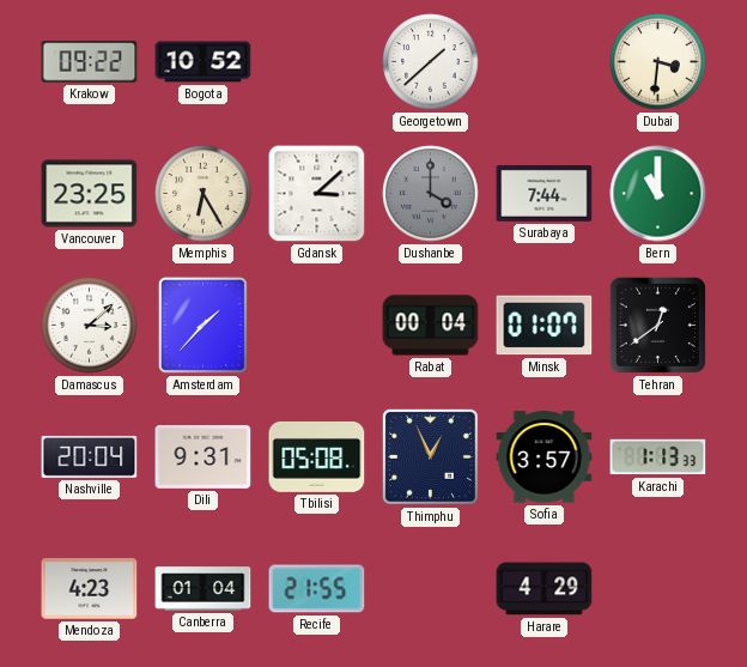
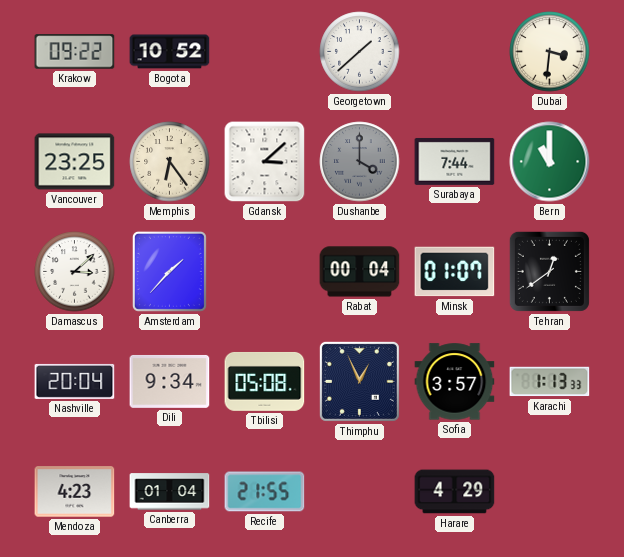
Memphis: 6:25 -> 6:24
Dili: 9:31 -> 9:34
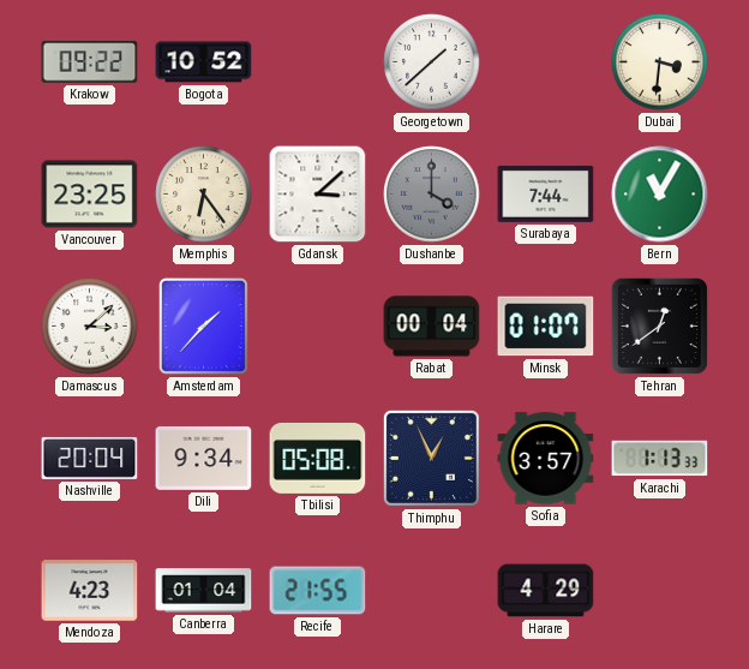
Bern: 11:00 -> 11:05
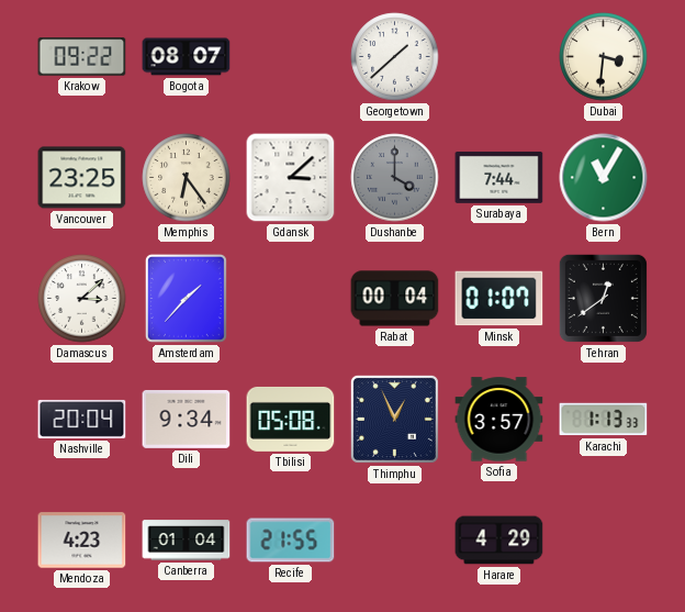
Bogota: 10:52 -> 08:07
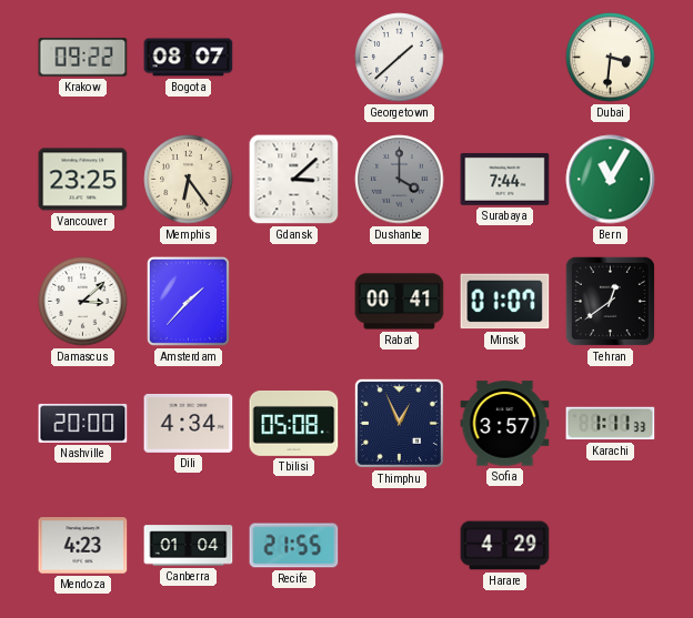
Rabat: 00:04 -> 00:41
Nashville: 20:04 -> 20:00
Dili: 9:34 -> 4:34
Karachi: 1:13 -> 1:11
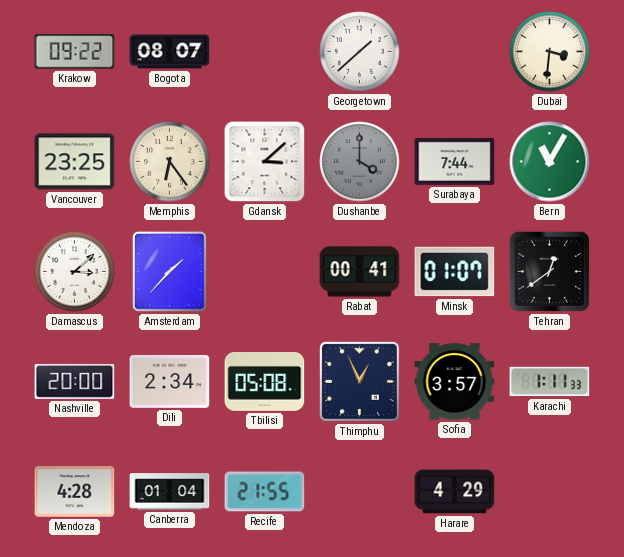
Dili: 4:34 -> 2:34
Mendoza: 4:23 -> 4:28
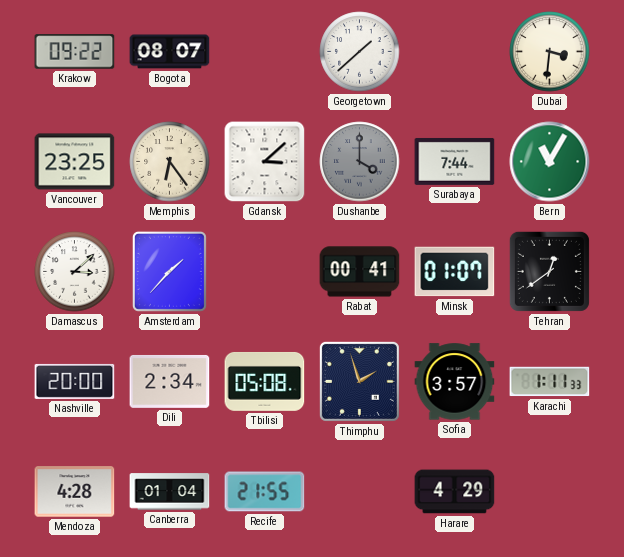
Thimphu: 12:56 -> 1:57
